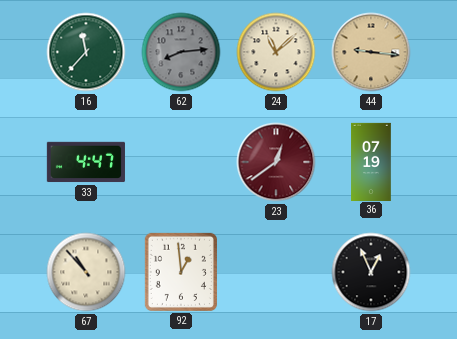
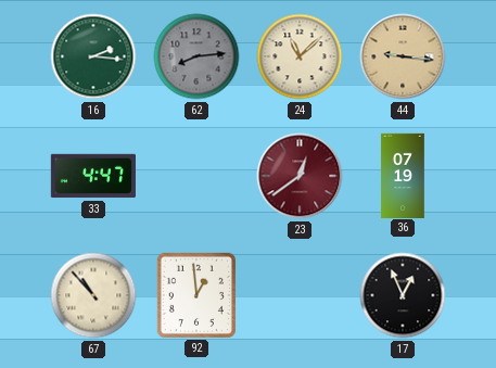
16: 11:37 -> 2:16
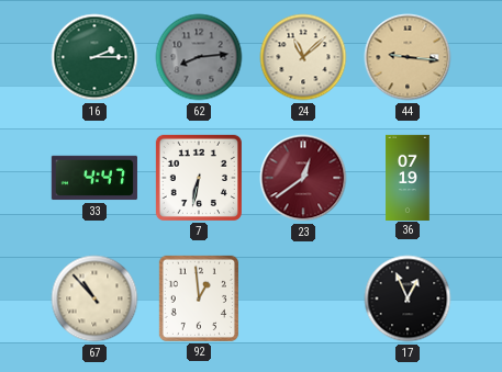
16: 2:16 -> 2:15
7: none -> 6:32
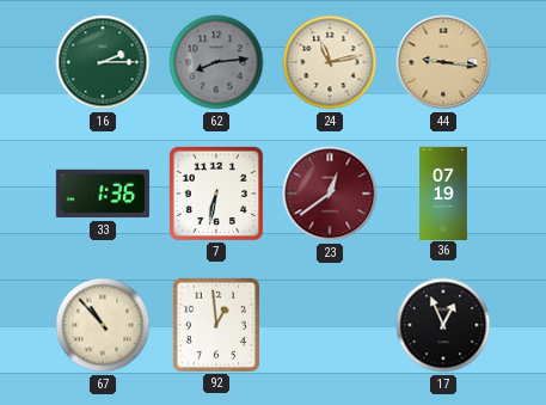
24: 11:08 -> 11:13
33: 4:47 -> 1:36
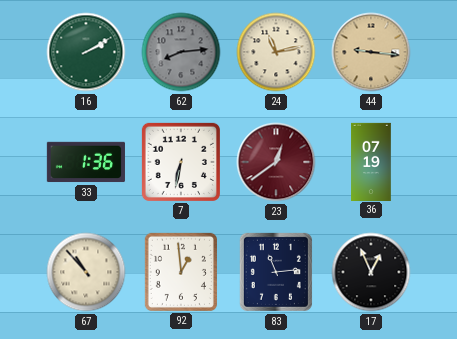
16: 2:15 -> 2:10
83: none -> 11:14
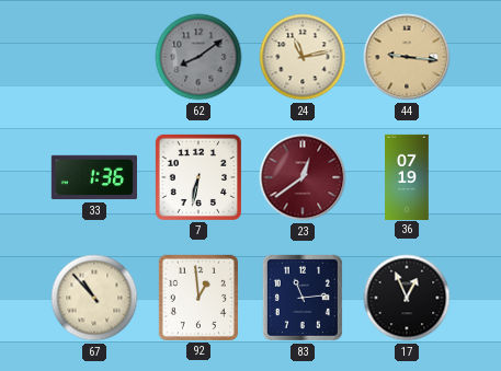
16: 2:10 -> none
62: 8:14 -> 8:09
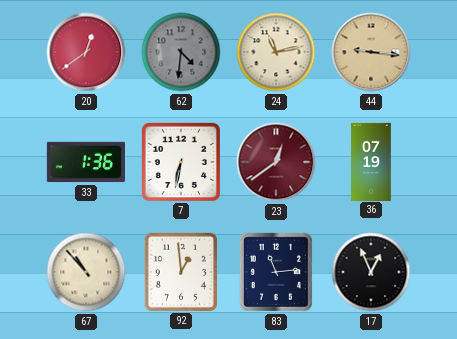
20: none -> 12:39
62: 8:09 -> 4:31
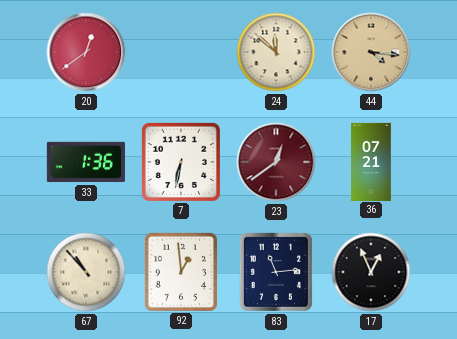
62: 4:31 -> none
24: 11:13 -> 11:52
44: 9:16 -> 4:16
36: 07:19 -> 07:21
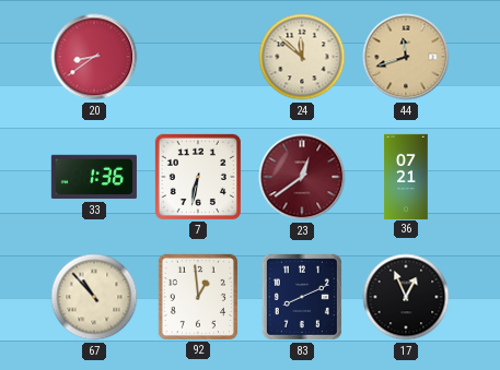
20: 12:39 -> 8:39
44: 4:16 -> 11:42
83: 11:14 -> 8:11
